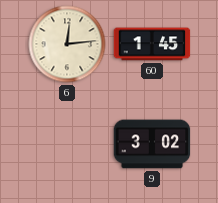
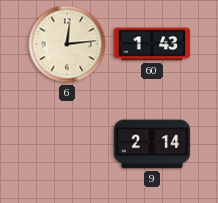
60: 1:45 -> 1:43
9: 3:02 -> 2:14
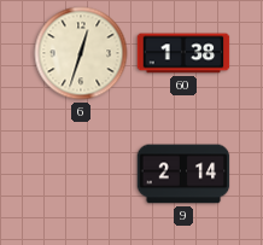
6: 12:14 -> 12:33
60: 1:43 -> 1:38
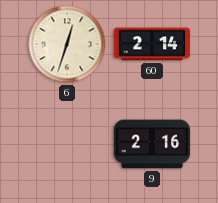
60: 1:38 -> 2:14
9: 2:14 -> 2:16
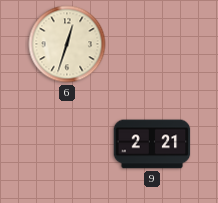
60: 2:14 -> none
9: 2:16 -> 2:21
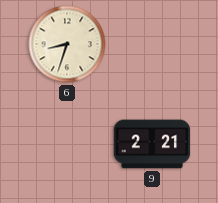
6: 12:33 -> 8:33
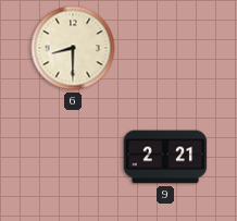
6: 8:33 -> 8:30
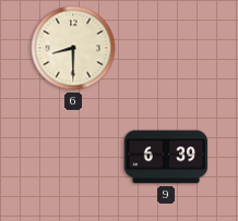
9: 2:21 -> 6:39
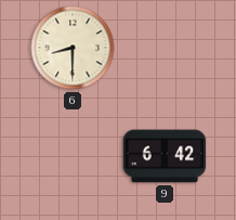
9: 6:39 -> 6:42
